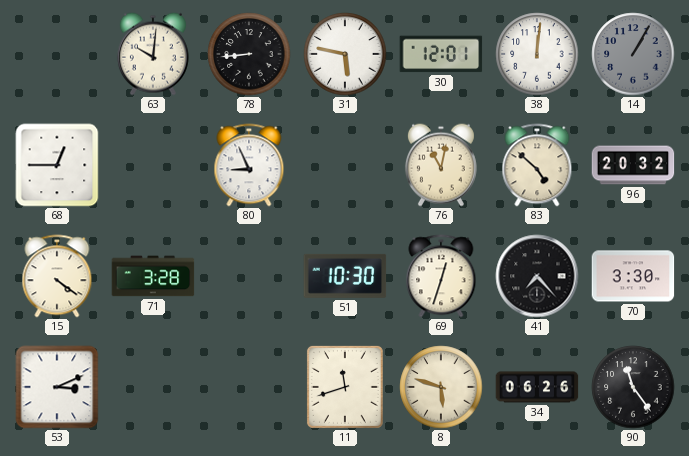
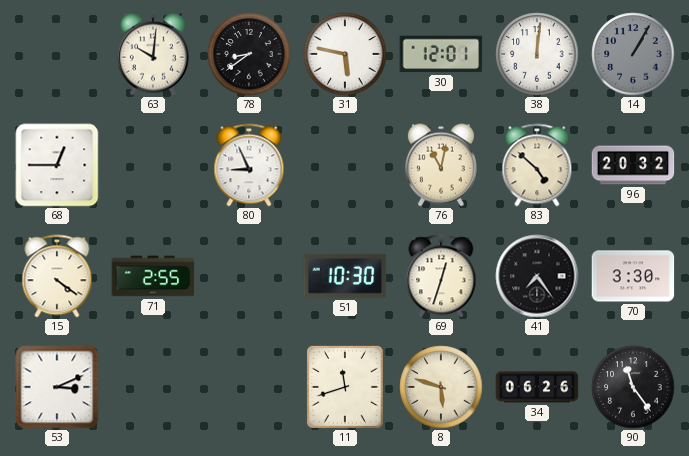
78: 8:44 -> 8:39
71: 3:28 -> 2:55
41: 7:23 -> 7:24
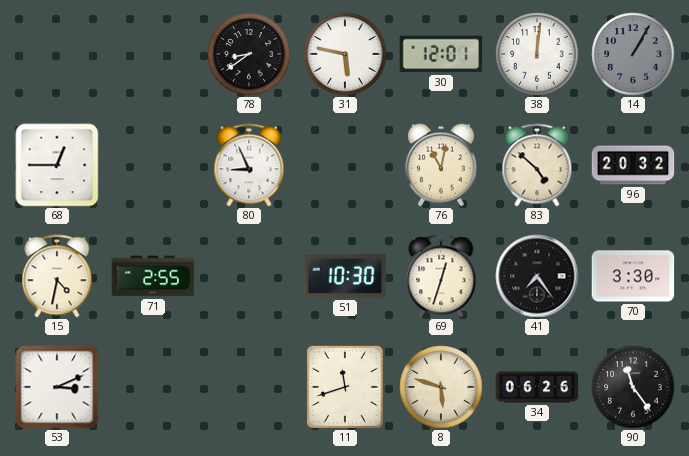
63: 10:01 -> none
15: 4:21 -> 4:32
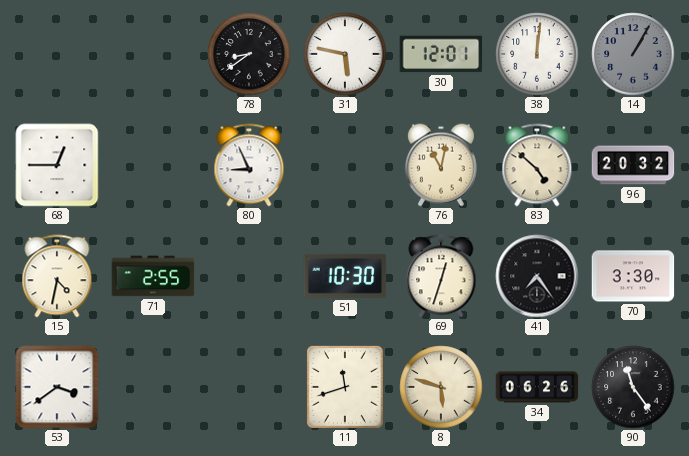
53: 3:11 -> 3:39
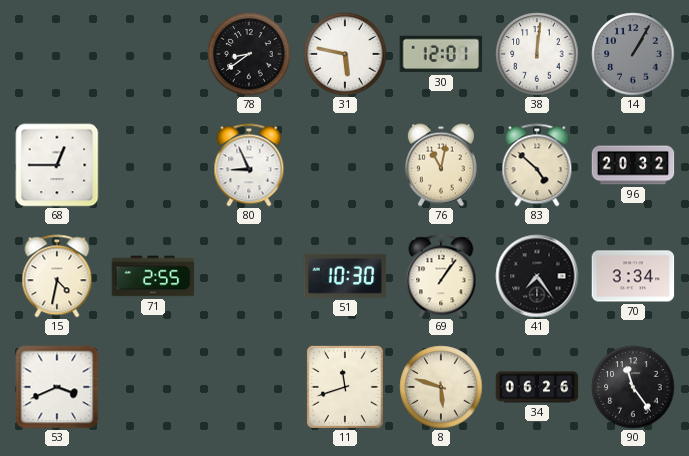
69: 12:33 -> 1:06
70: 3:30 -> 3:34
53: 3:39 -> 3:41
